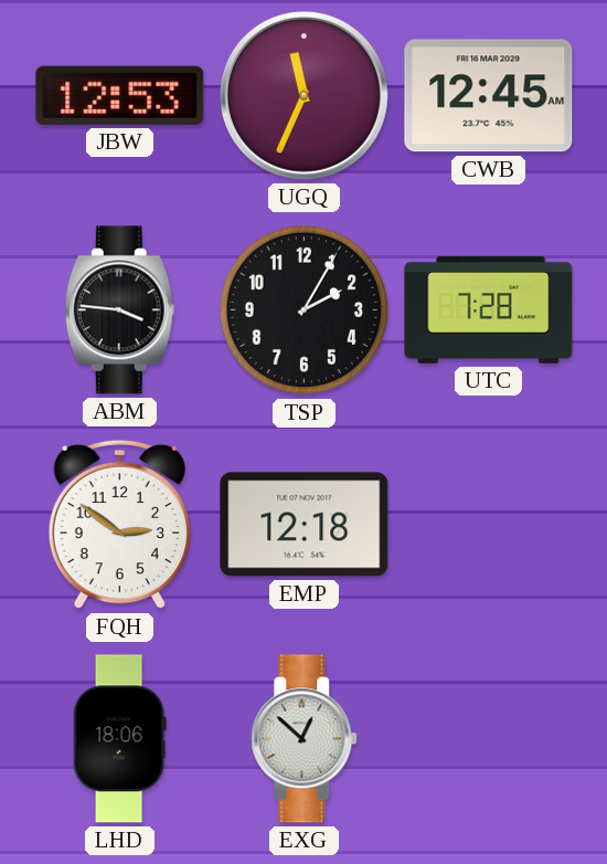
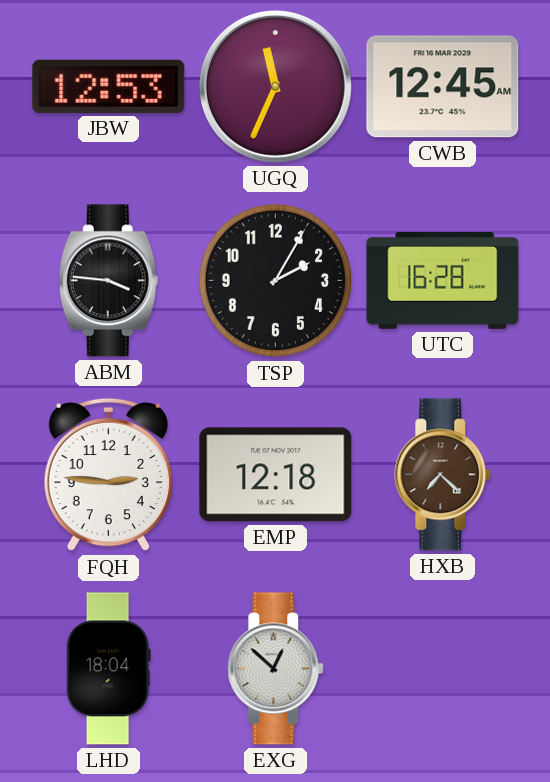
UTC: 7:28 -> 16:28
FQH: 2:51 -> 2:46
HXB: none -> 7:22
LHD: 18:06 -> 18:04
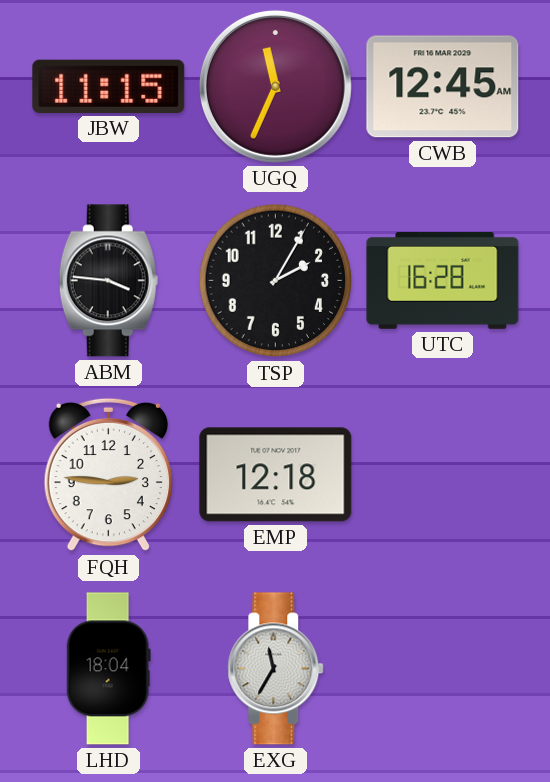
JBW: 12:53 -> 11:15
HXB: 7:22 -> none
EXG: 12:52 -> 11:35
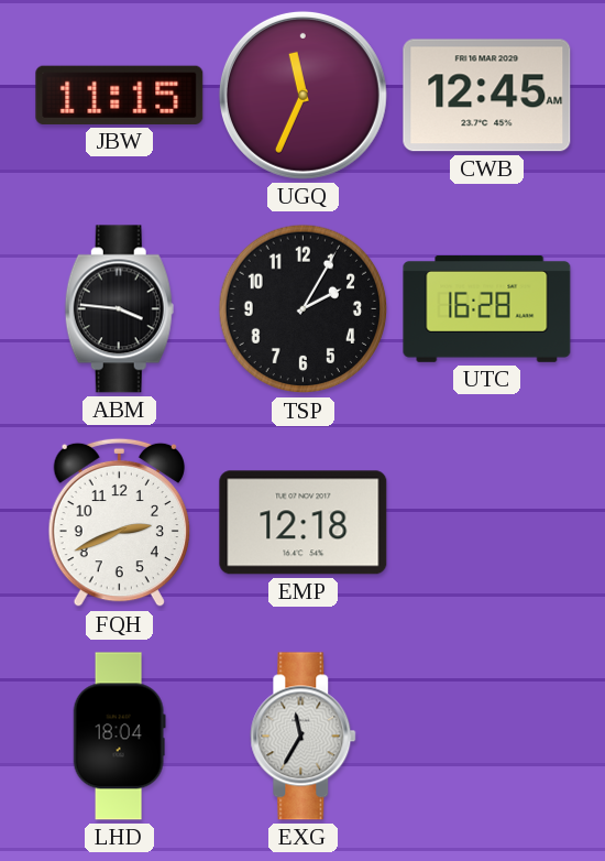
FQH: 2:46 -> 2:41
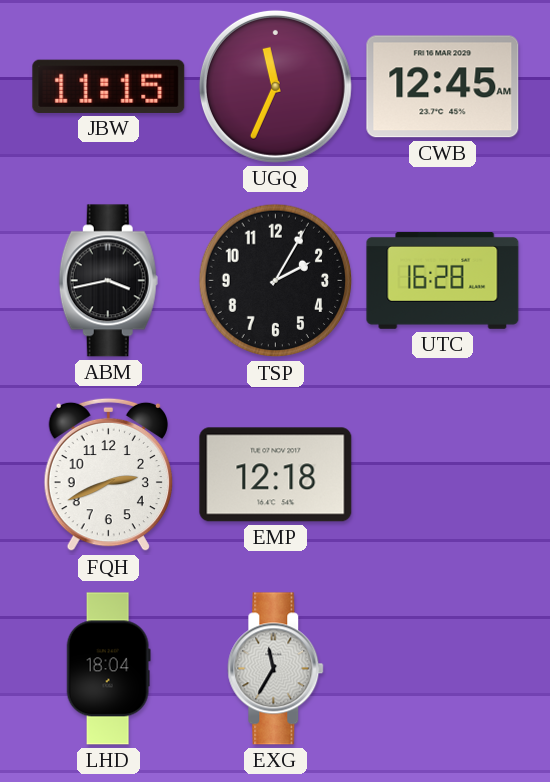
ABM: 3:46 -> 3:43
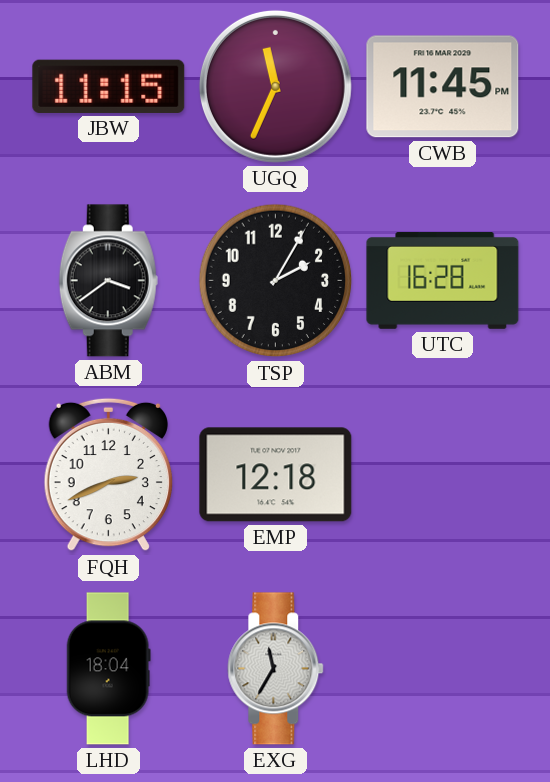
CWB: 12:45 -> 11:45
ABM: 3:43 -> 3:39
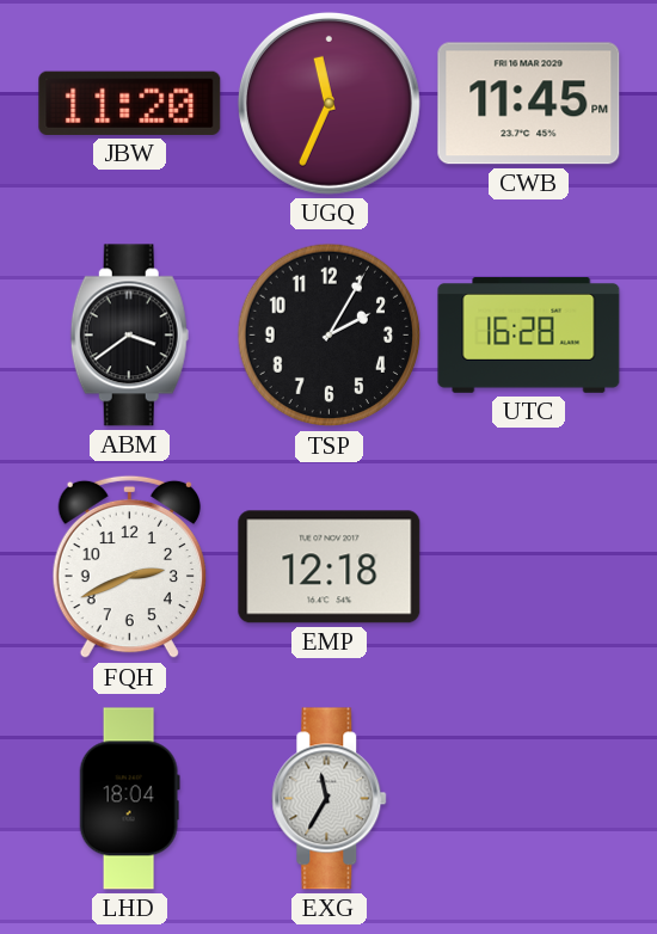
JBW: 11:15 -> 11:20
